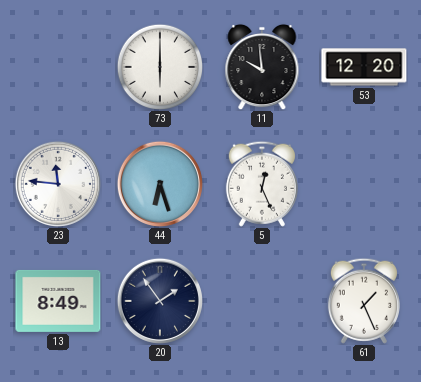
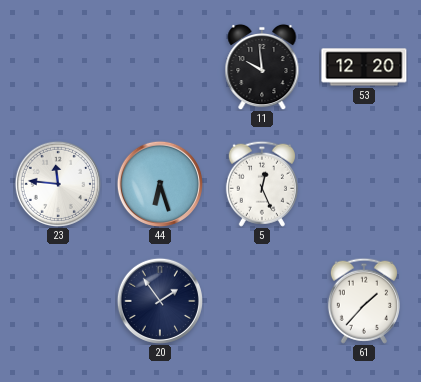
73: 6:00 -> none
13: 8:49 -> none
61: 1:26 -> 1:37
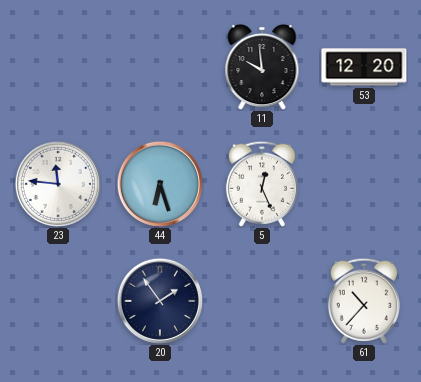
61: 1:37 -> 10:37
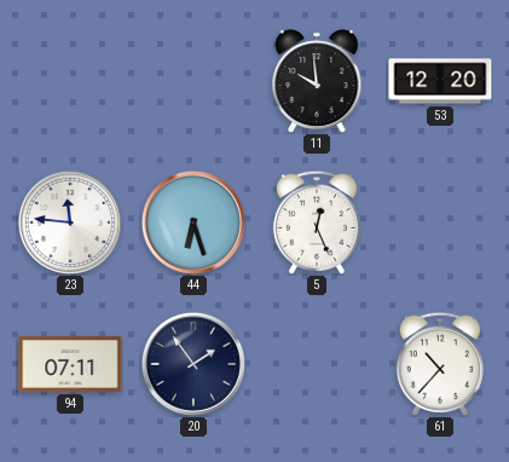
94: none -> 07:11
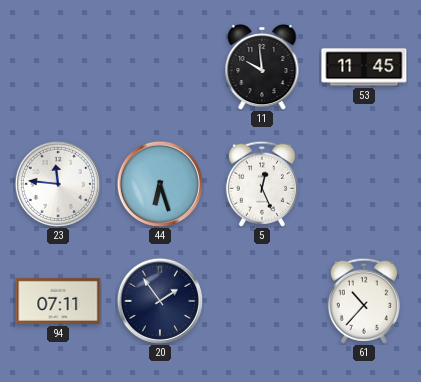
53: 12:20 -> 11:45
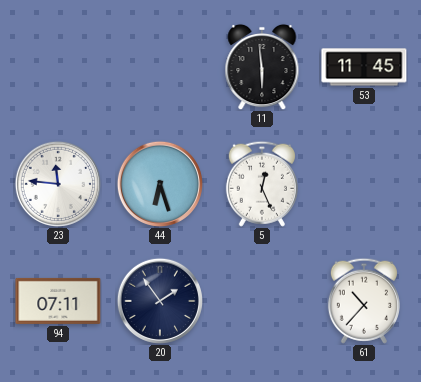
11: 9:59 -> 5:59
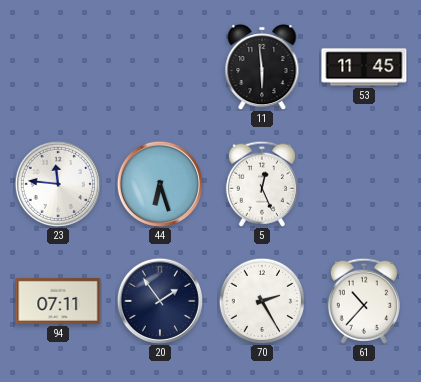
70: none -> 2:25
